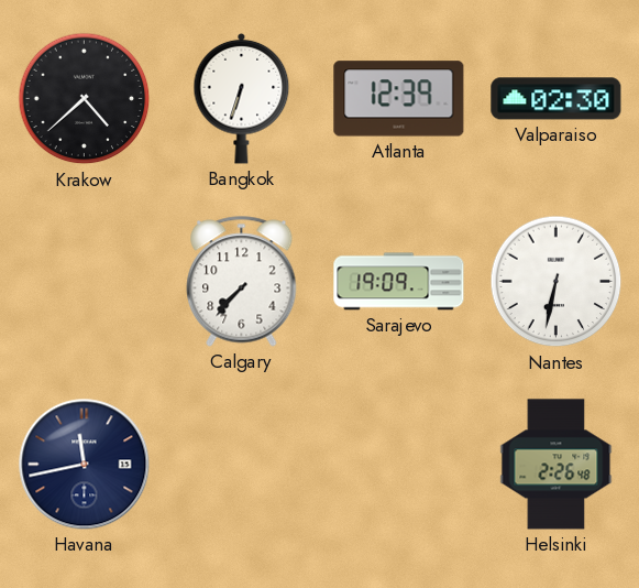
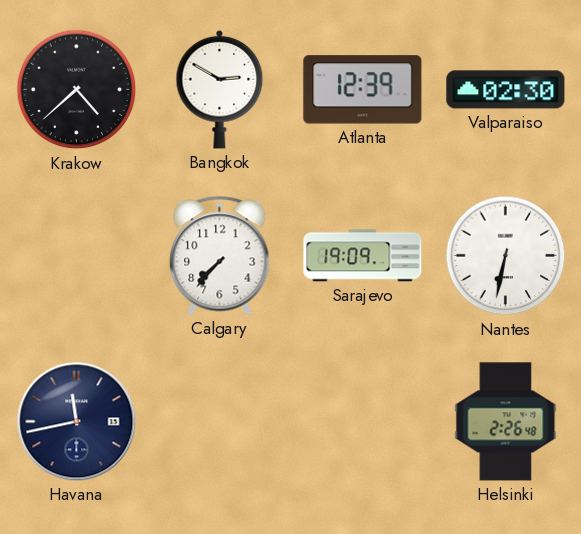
Bangkok: 6:33 -> 2:50
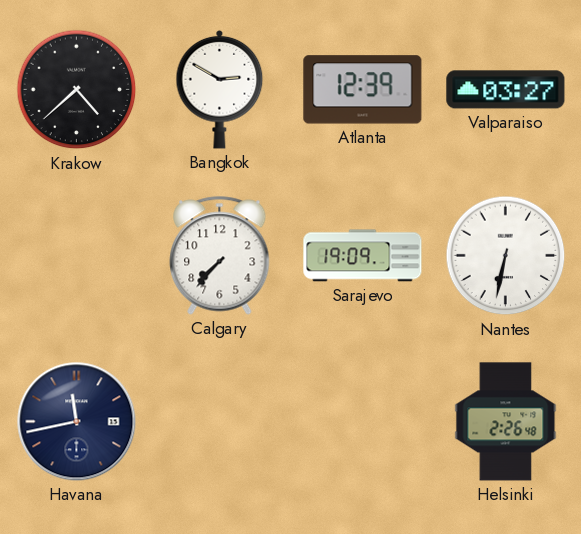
Valparaiso: 02:30 -> 03:27
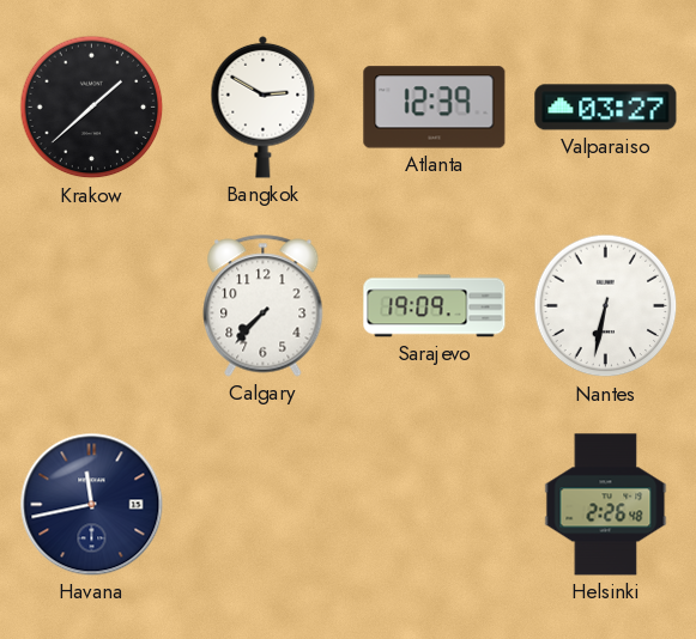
Krakow: 4:38 -> 1:38
